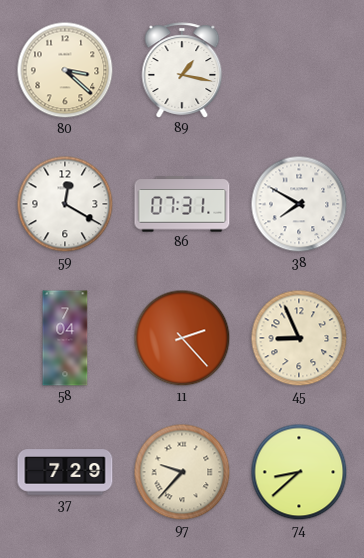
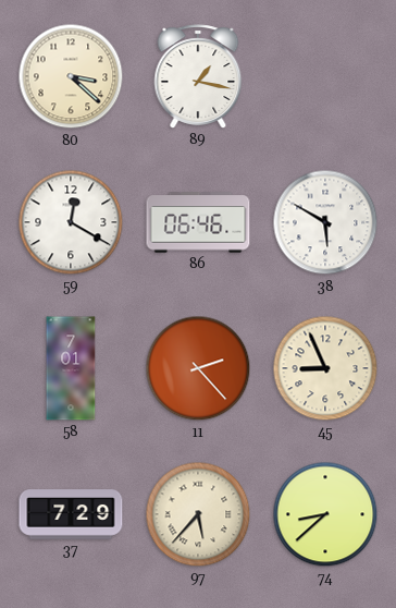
86: 07:31 -> 06:46
38: 7:50 -> 5:50
58: 7:04 -> 7:01
97: 9:37 -> 5:37
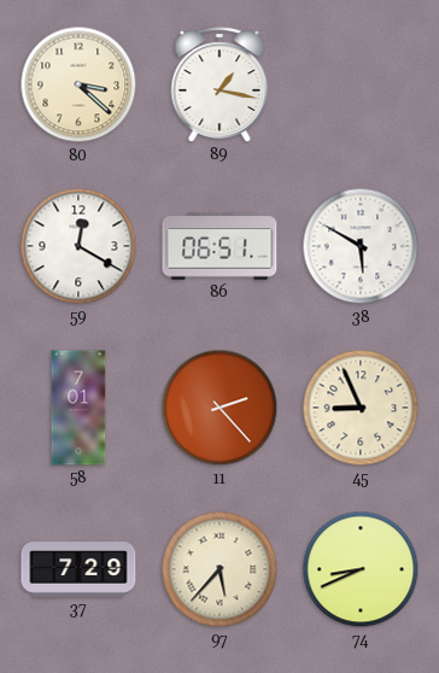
86: 06:46 -> 06:51
74: 8:38 -> 8:41
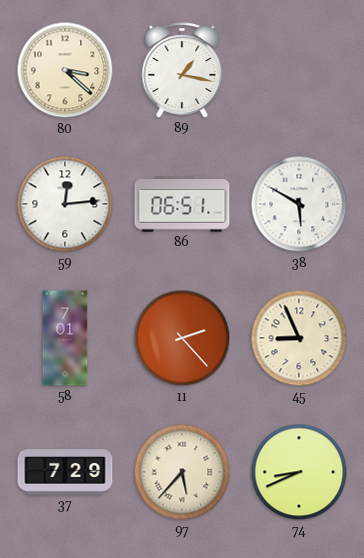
59: 12:20 -> 12:14
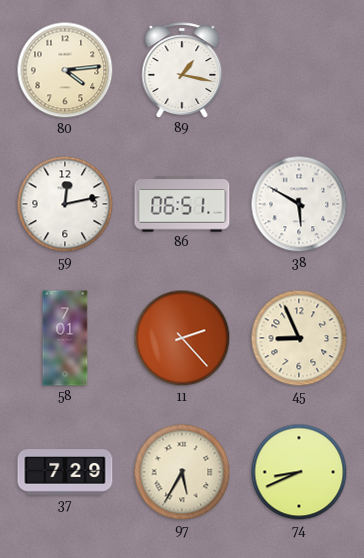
80: 3:22 -> 4:14
59: 12:14 -> 12:13
97: 5:37 -> 5:35
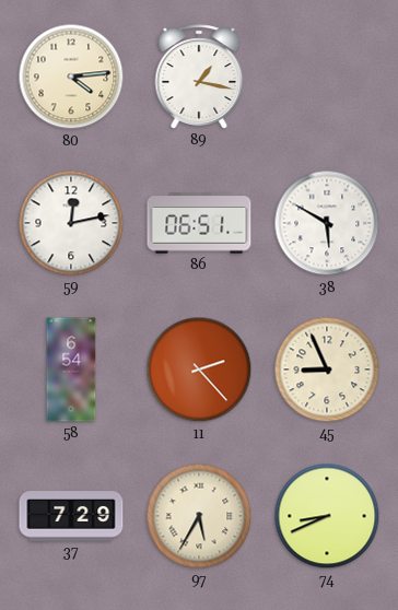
58: 7:01 -> 6:54
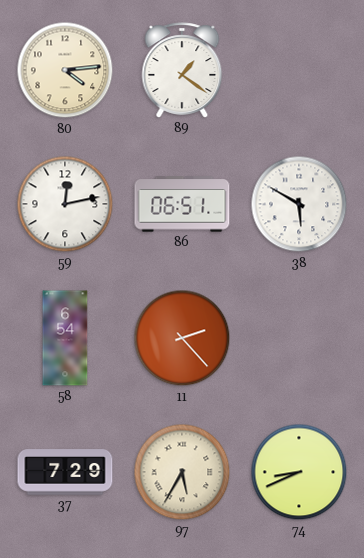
89: 1:17 -> 1:21
45: 8:56 -> none
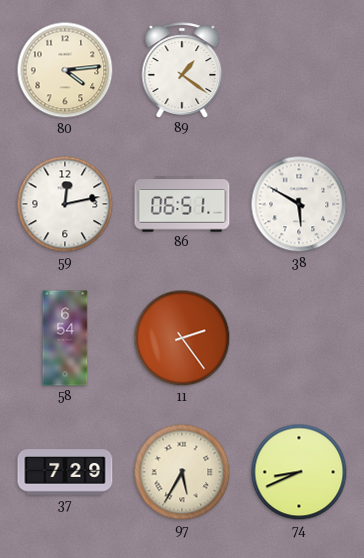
11: 2:23 -> 2:24
